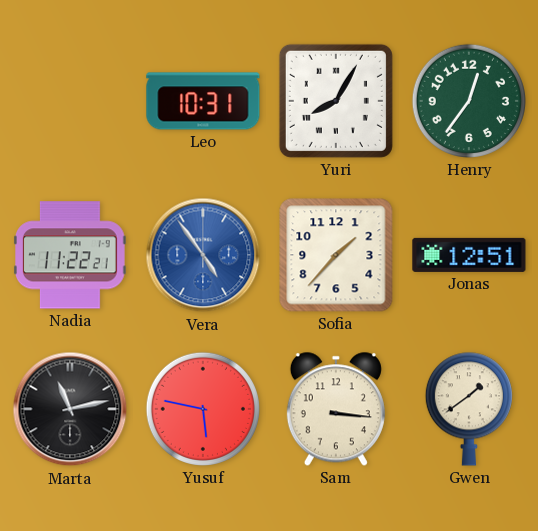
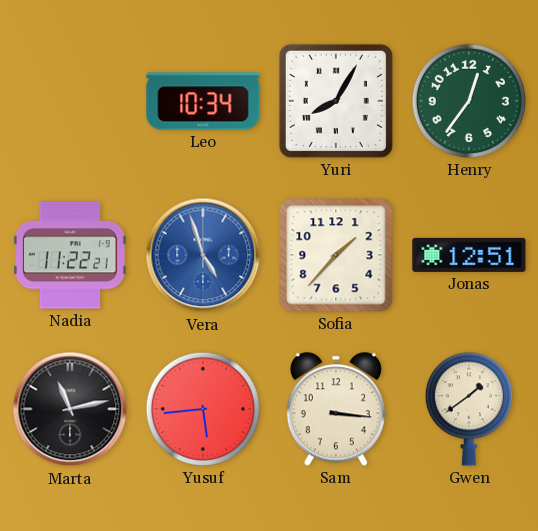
Leo: 10:31 -> 10:34
Vera: 4:54 -> 4:57
Yusuf: 5:47 -> 5:44
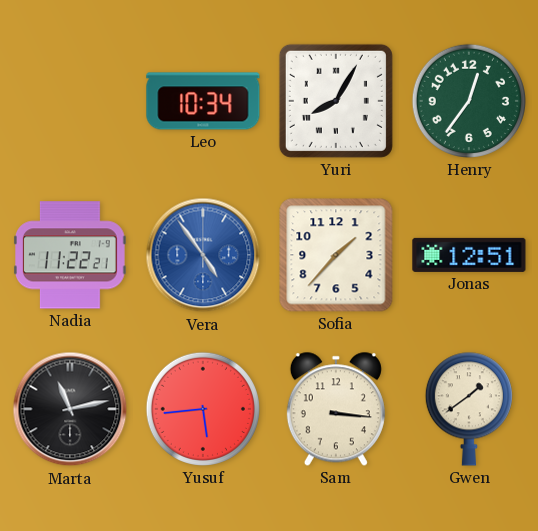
Vera: 4:57 -> 4:54
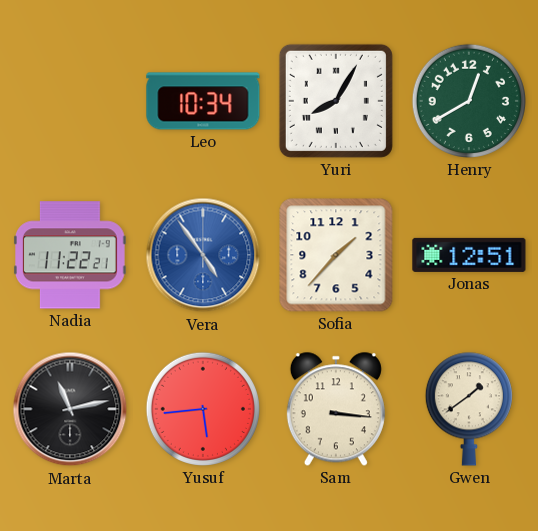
Henry: 12:36 -> 12:40
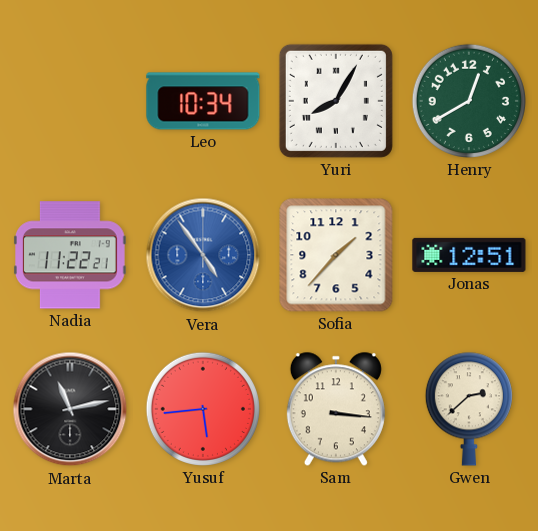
Gwen: 1:39 -> 2:38
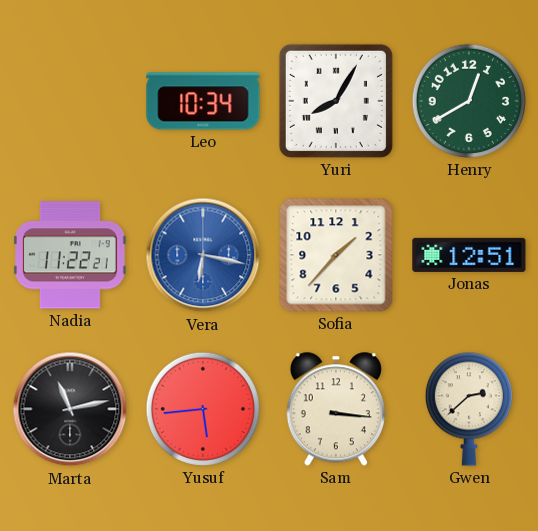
Vera: 4:54 -> 6:17
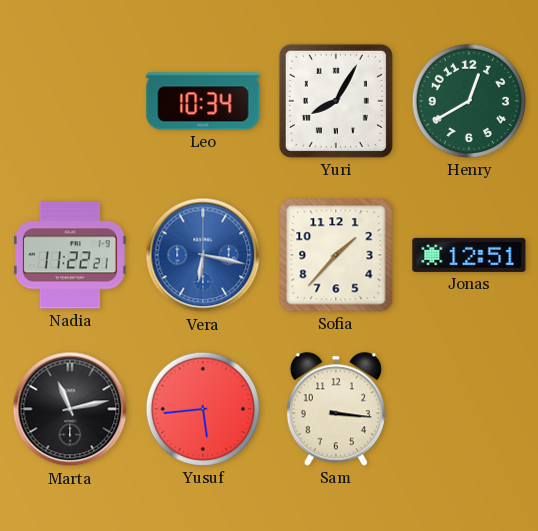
Gwen: 2:38 -> none
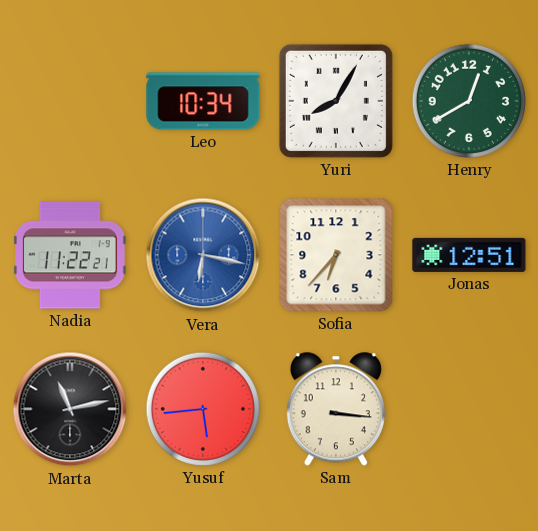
Sofia: 1:37 -> 6:37
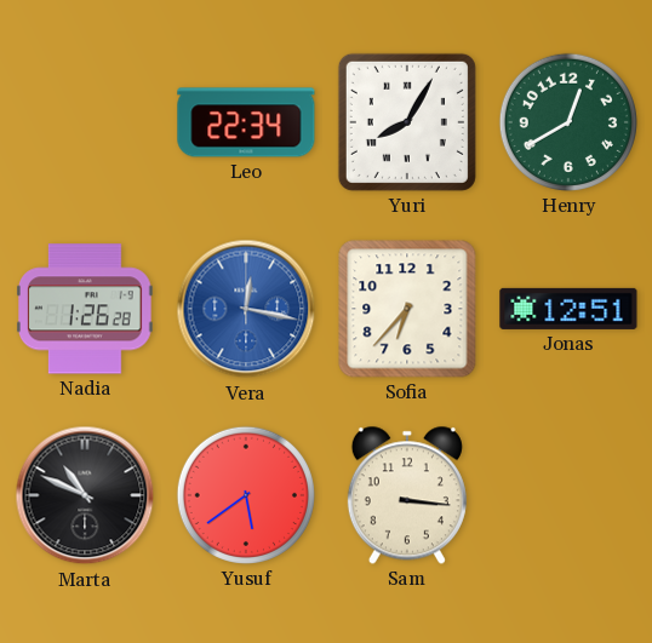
Leo: 10:34 -> 22:34
Nadia: 11:22 -> 1:26
Vera: 6:17 -> 12:17
Marta: 11:13 -> 10:49
Yusuf: 5:44 -> 5:39
